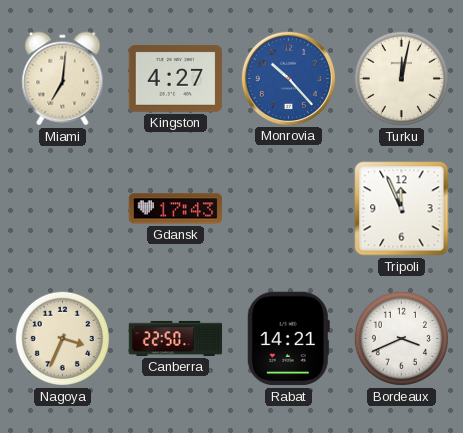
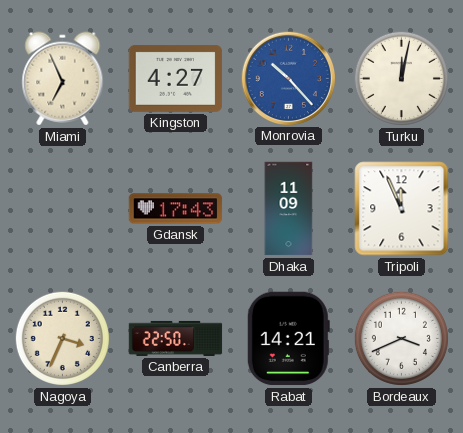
Miami: 7:01 -> 6:56
Dhaka: none -> 11:09
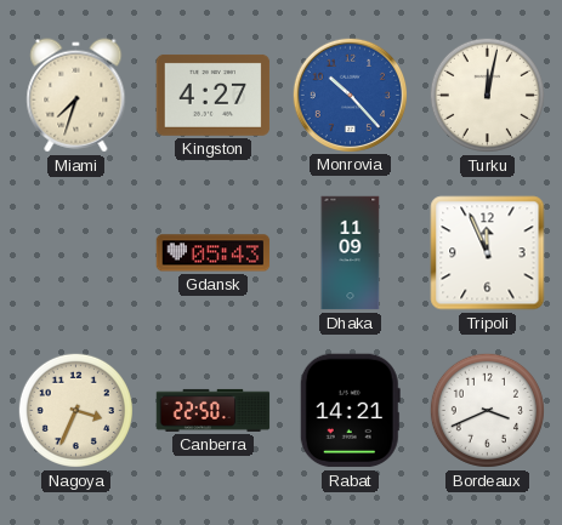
Miami: 6:56 -> 7:33
Gdansk: 17:43 -> 05:43
